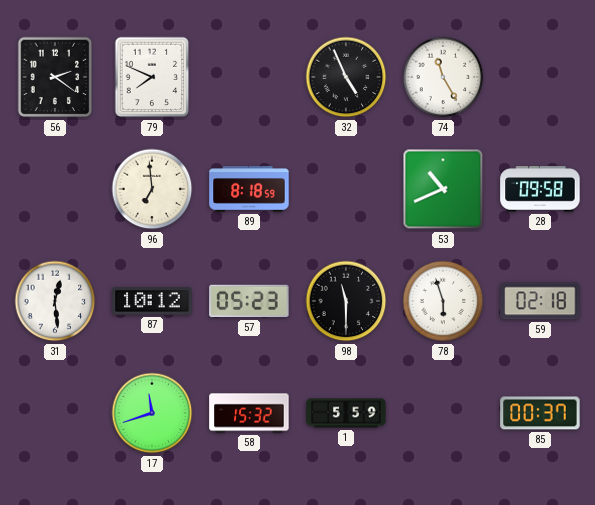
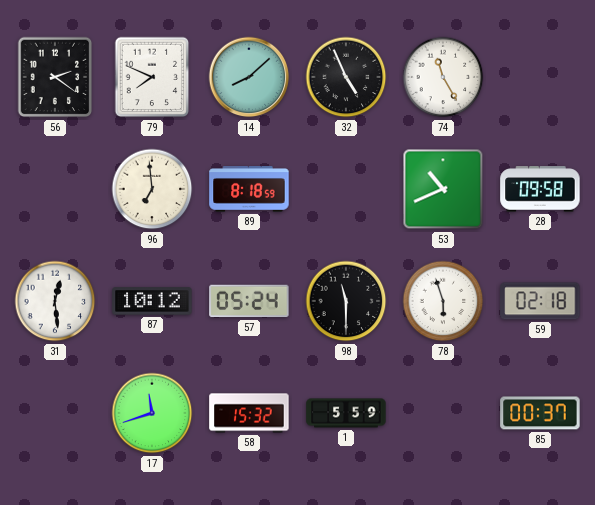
14: none -> 8:08
57: 05:23 -> 05:24
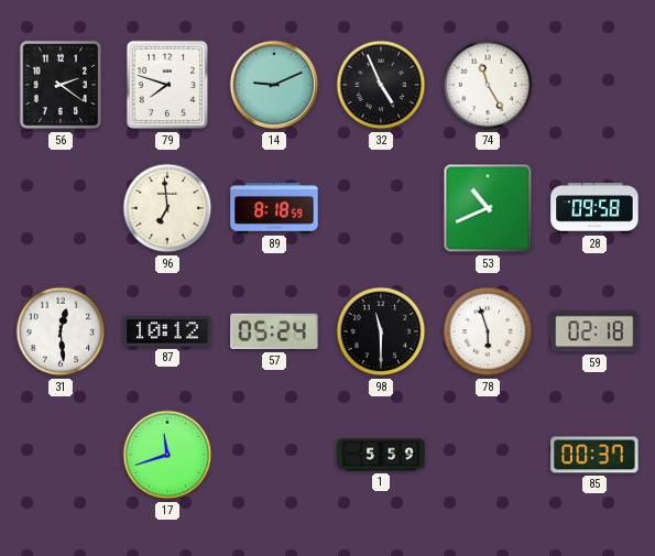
79: 7:49 -> 7:48
14: 8:08 -> 9:11
58: 15:32 -> none
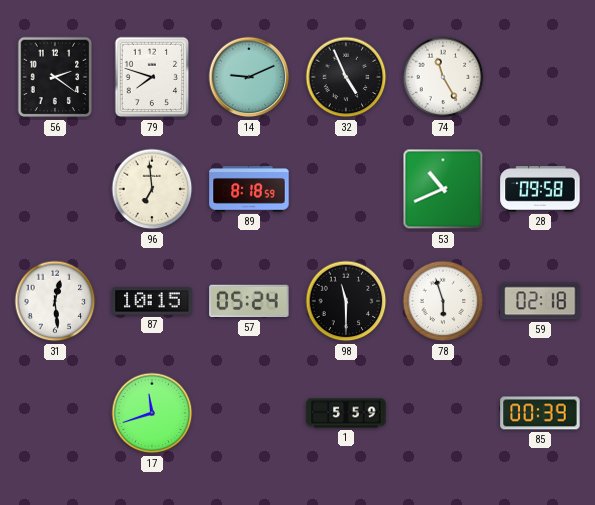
87: 10:12 -> 10:15
85: 00:37 -> 00:39
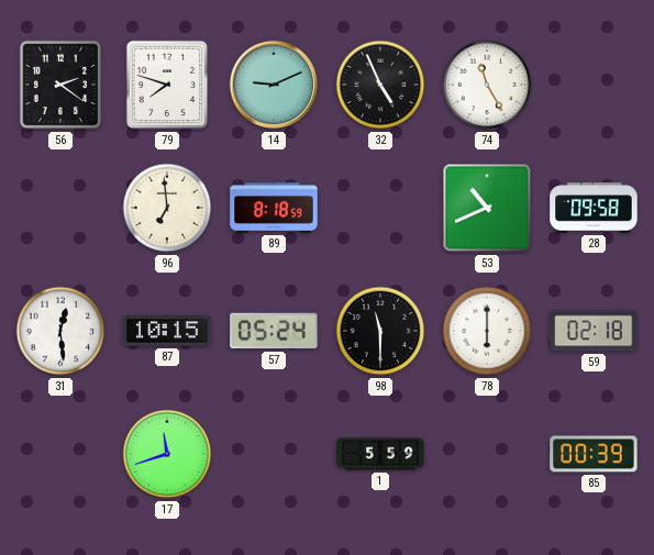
78: 5:57 -> 6:00
